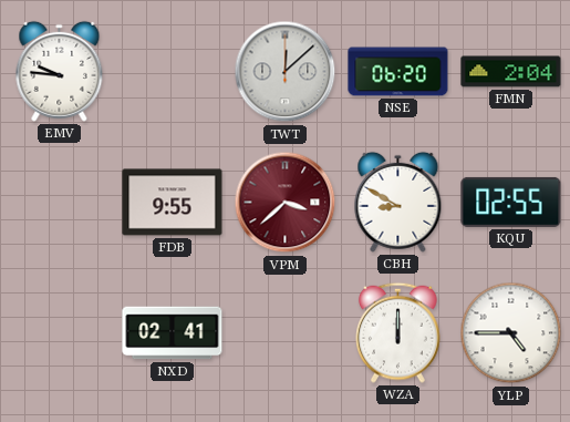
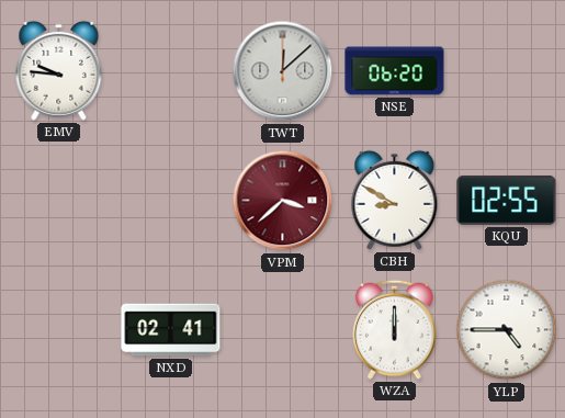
FMN: 2:04 -> none
FDB: 9:55 -> none
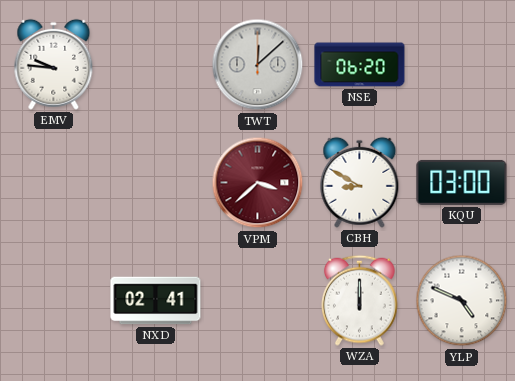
KQU: 02:55 -> 03:00
YLP: 4:45 -> 4:49
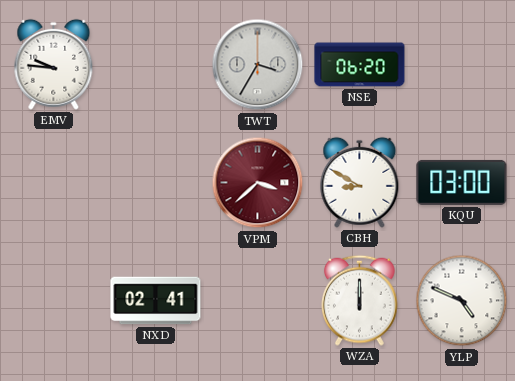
TWT: 12:08 -> 3:35
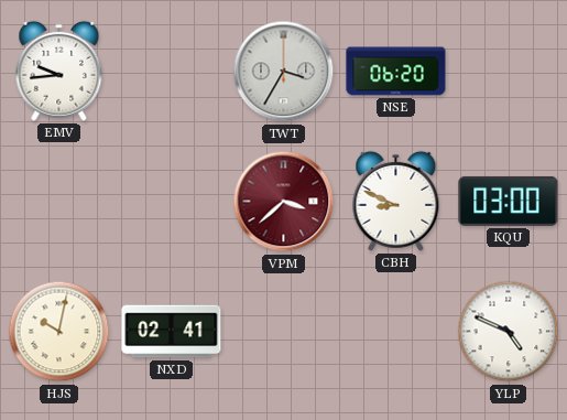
EMV: 9:46 -> 9:44
CBH: 8:50 -> 8:49
HJS: none -> 10:02
WZA: 12:00 -> none
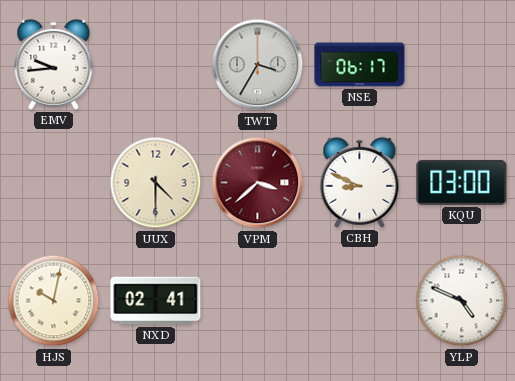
NSE: 06:20 -> 06:17
UUX: none -> 4:30
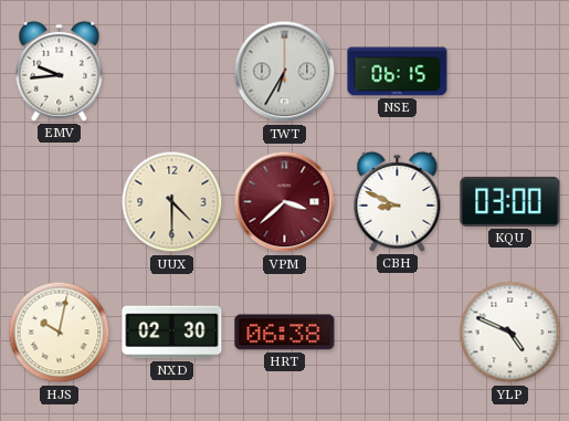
TWT: 3:35 -> 6:35
NSE: 06:17 -> 06:15
NXD: 02:41 -> 02:30
HRT: none -> 06:38
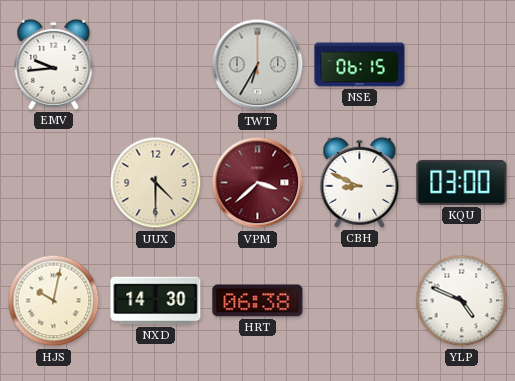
NXD: 02:30 -> 14:30
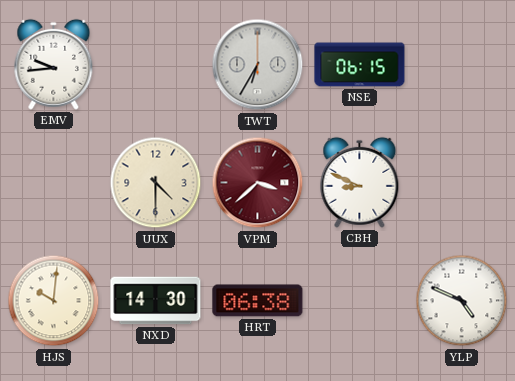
KQU: 03:00 -> none
HJS: 10:02 -> 10:01
